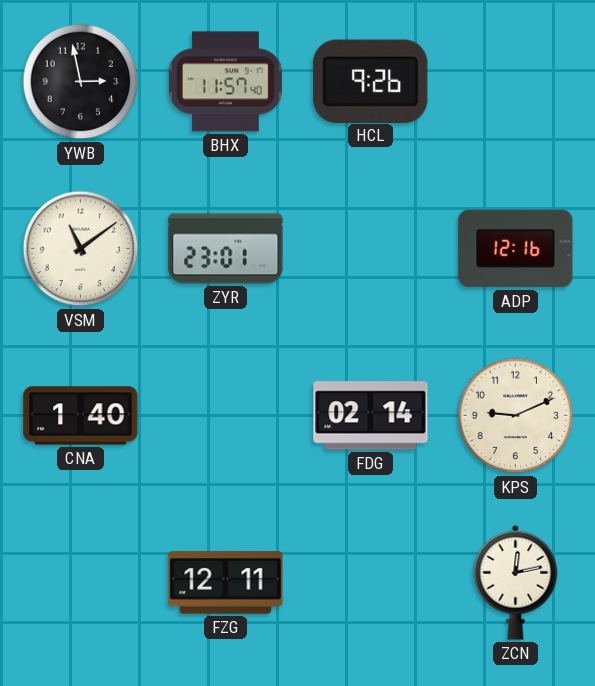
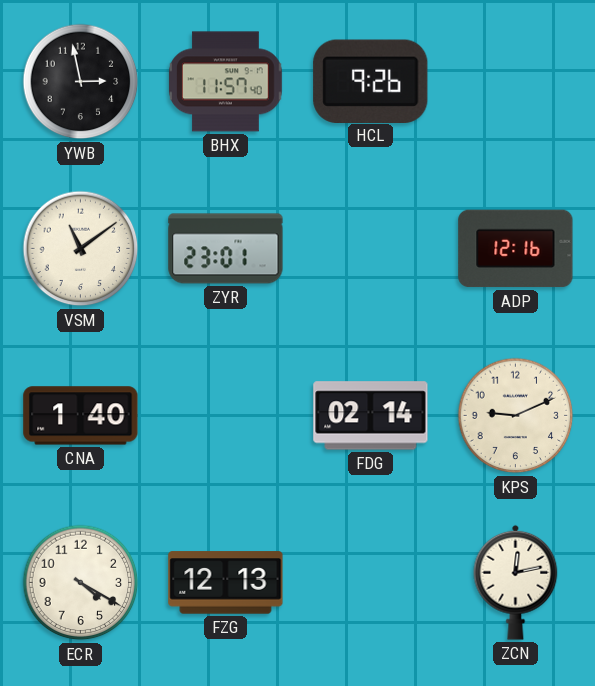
ECR: none -> 4:20
FZG: 12:11 -> 12:13
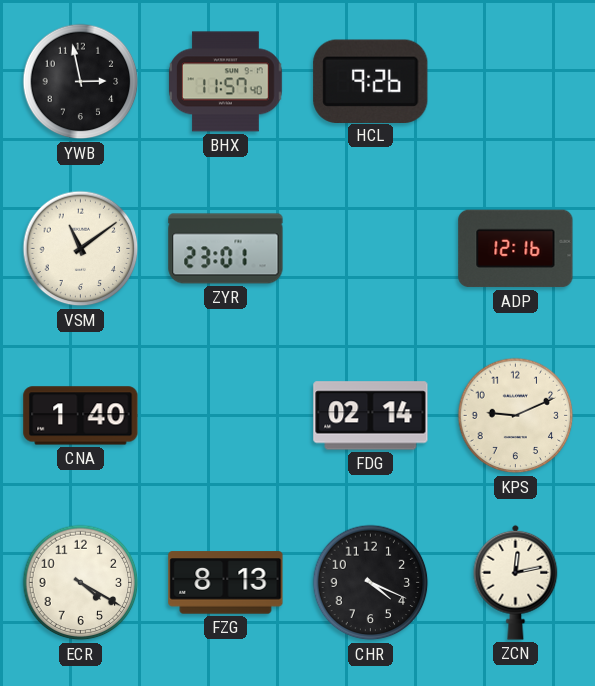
FZG: 12:13 -> 8:13
CHR: none -> 4:19
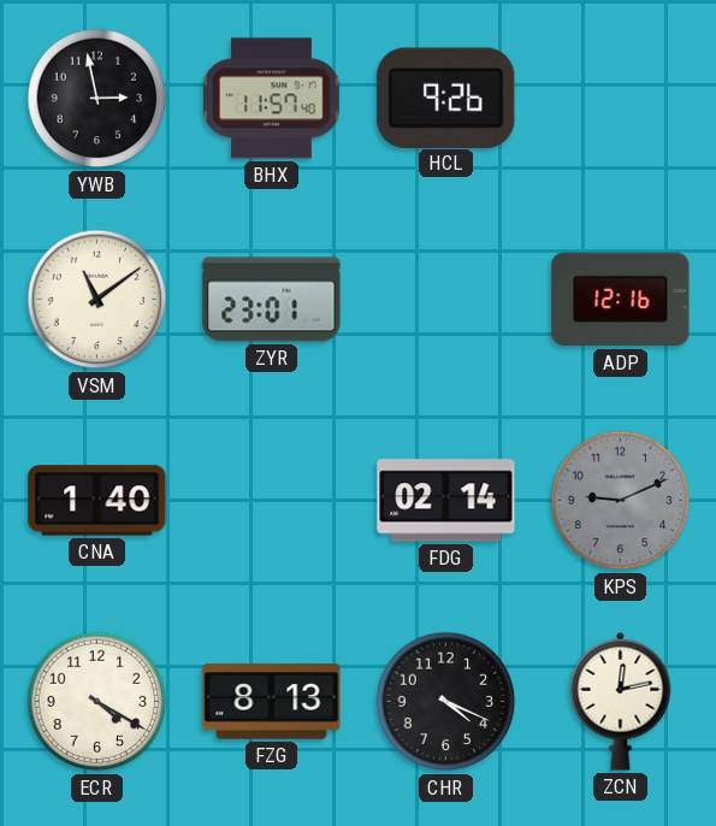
KPS dial: cream -> grey
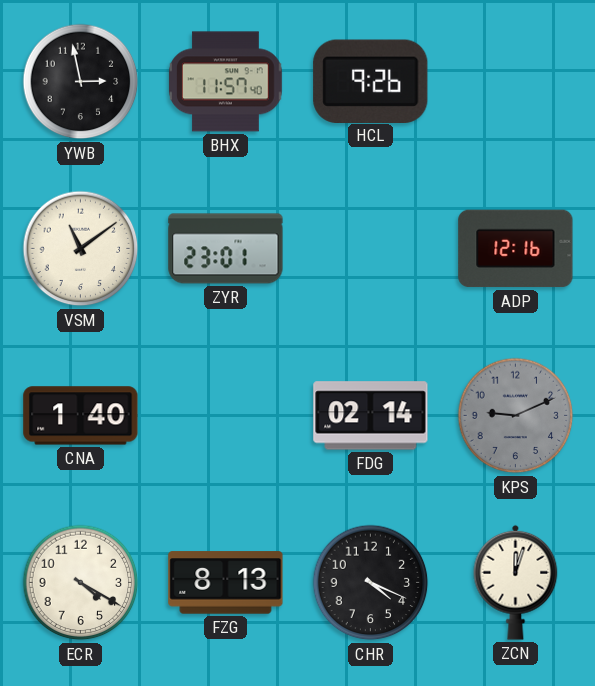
ZCN: 12:13 -> 12:03
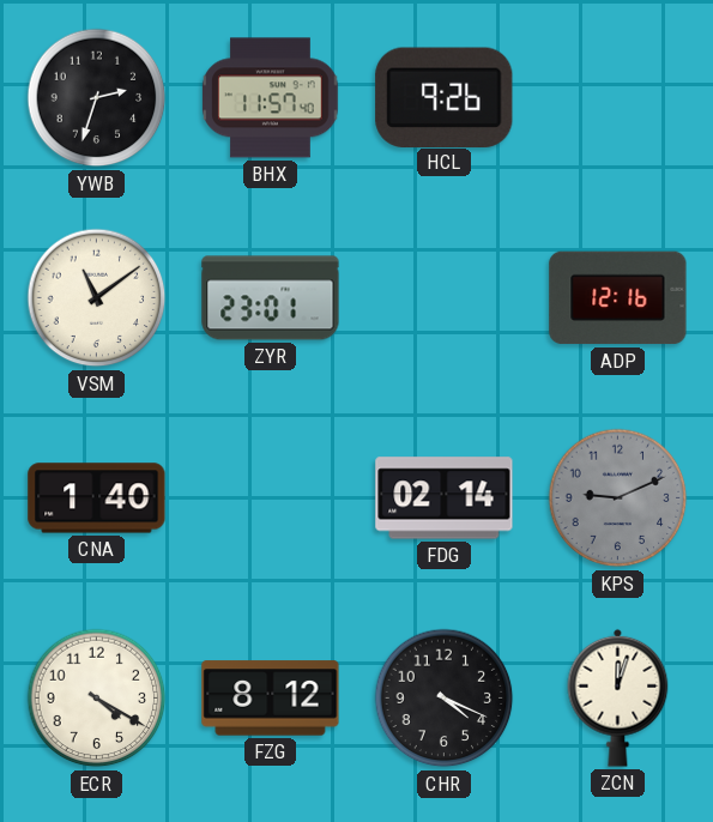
YWB: 2:58 -> 2:33
FZG: 8:13 -> 8:12
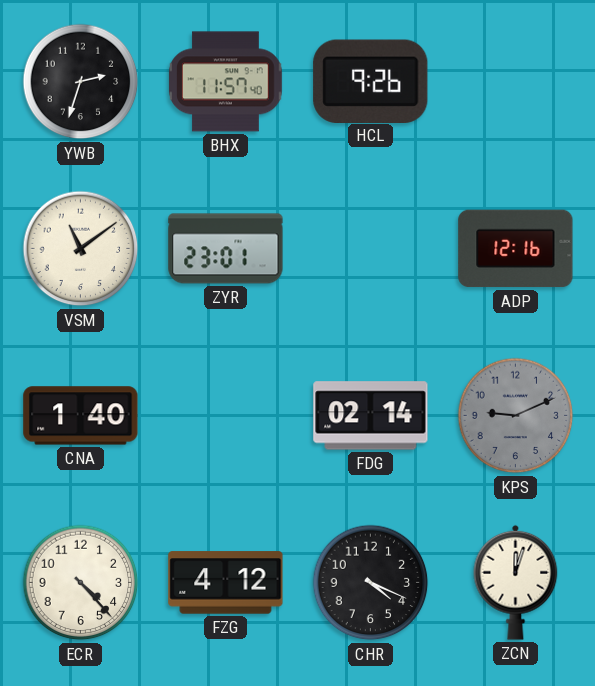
ECR: 4:20 -> 4:23
FZG: 8:12 -> 4:12
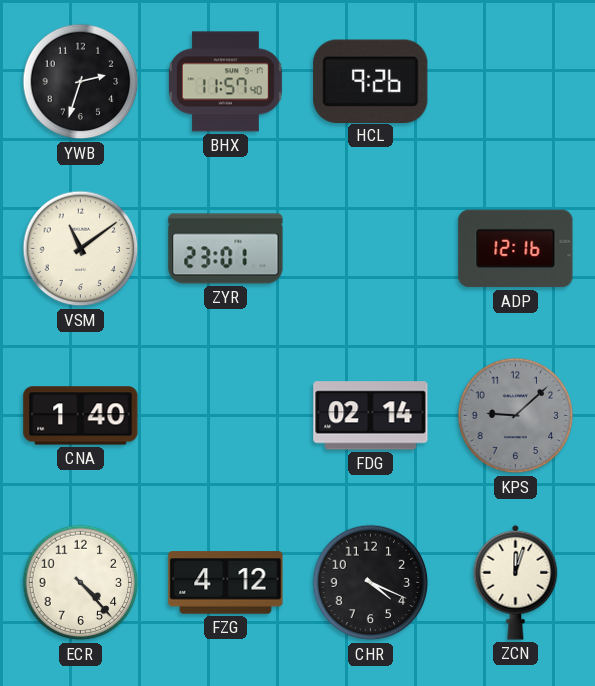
KPS: 9:11 -> 9:08
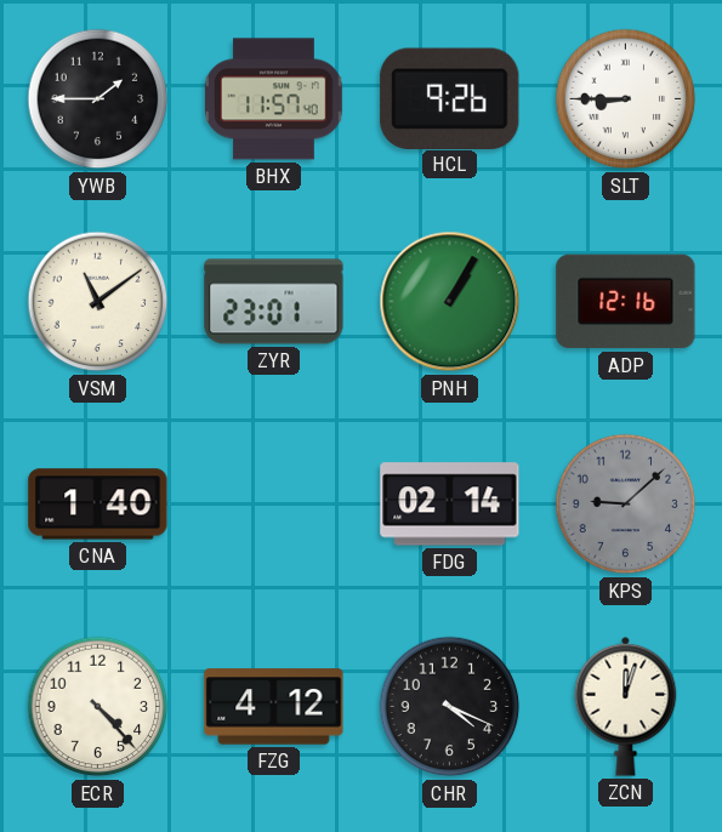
YWB: 2:33 -> 1:45
SLT: none -> 8:45
PNH: none -> 1:05
